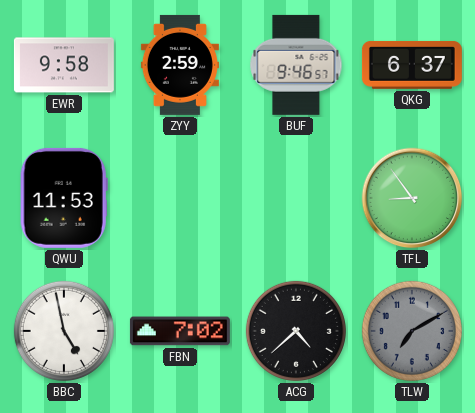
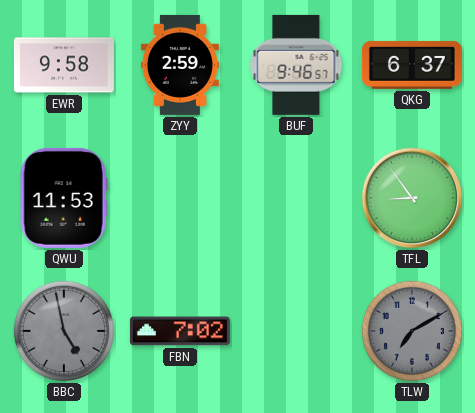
BBC dial: white -> grey
ACG: 4:38 -> none
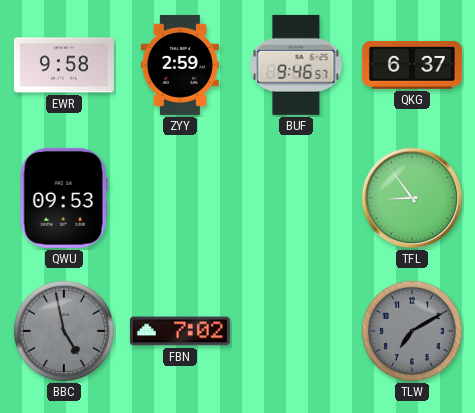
QWU: 11:53 -> 09:53
